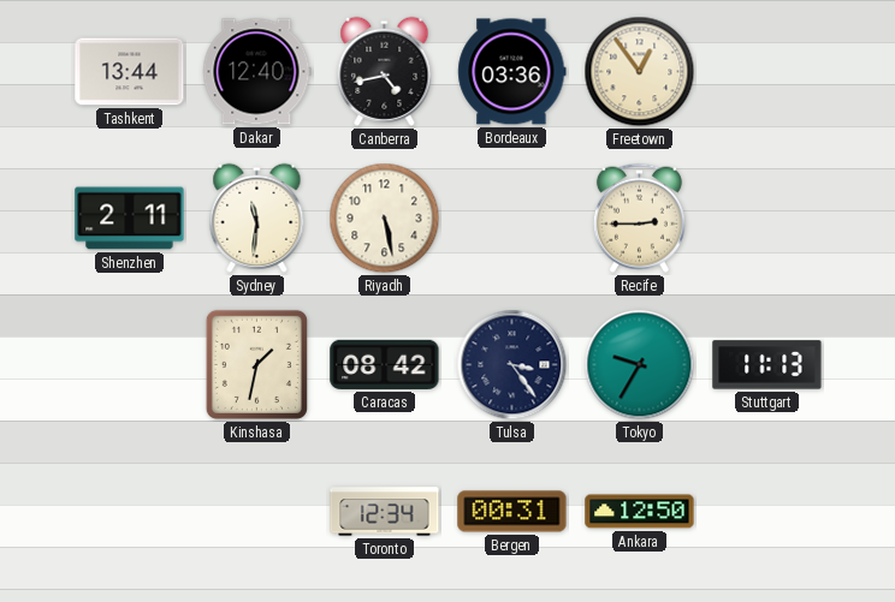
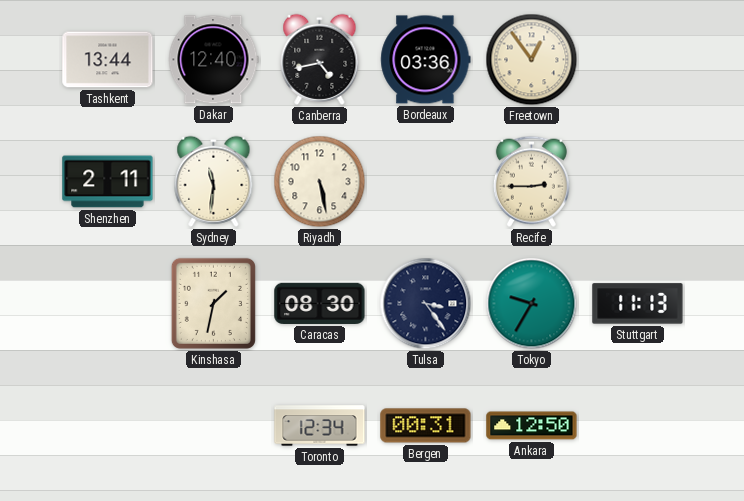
Caracas: 08:42 -> 08:30
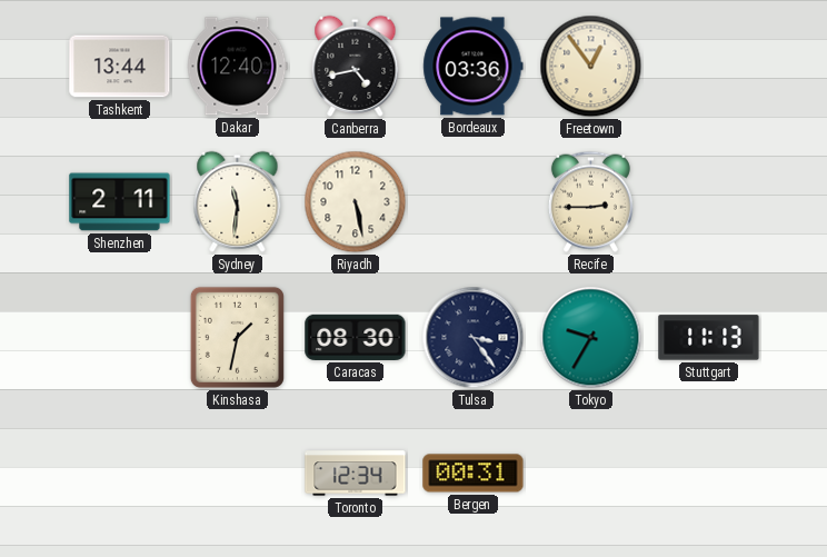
Ankara: 12:50 -> none
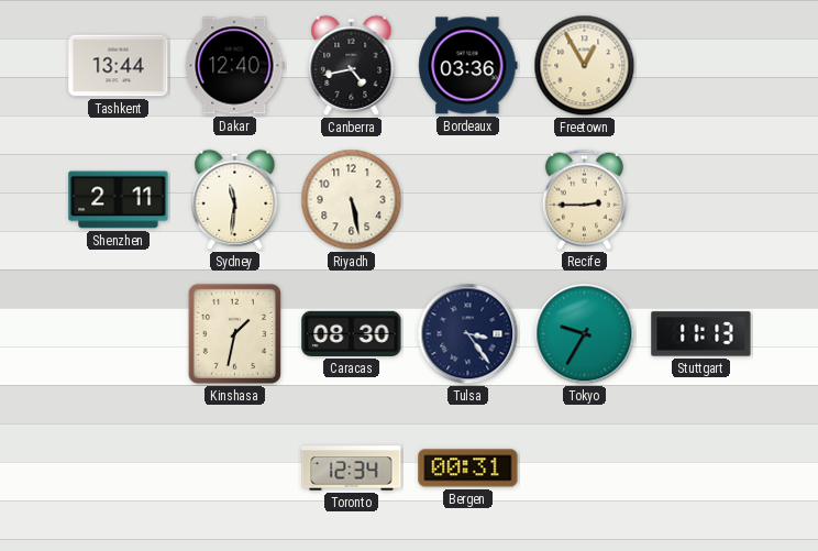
Freetown: 12:54 -> 12:55
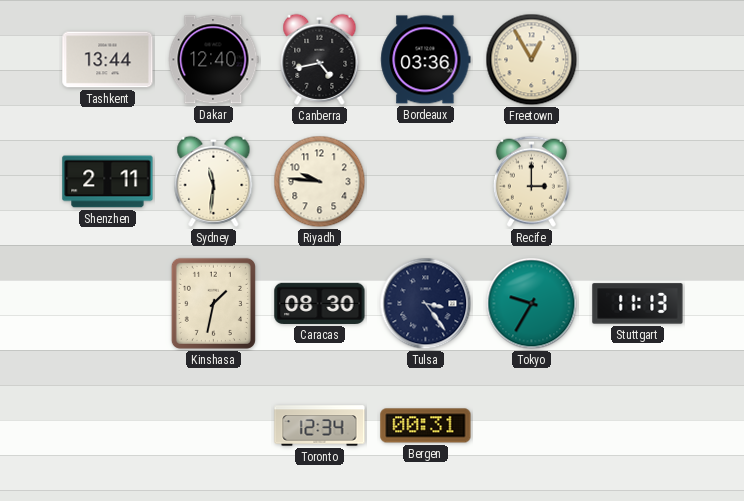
Riyadh: 5:28 -> 9:46
Recife: 2:45 -> 3:00
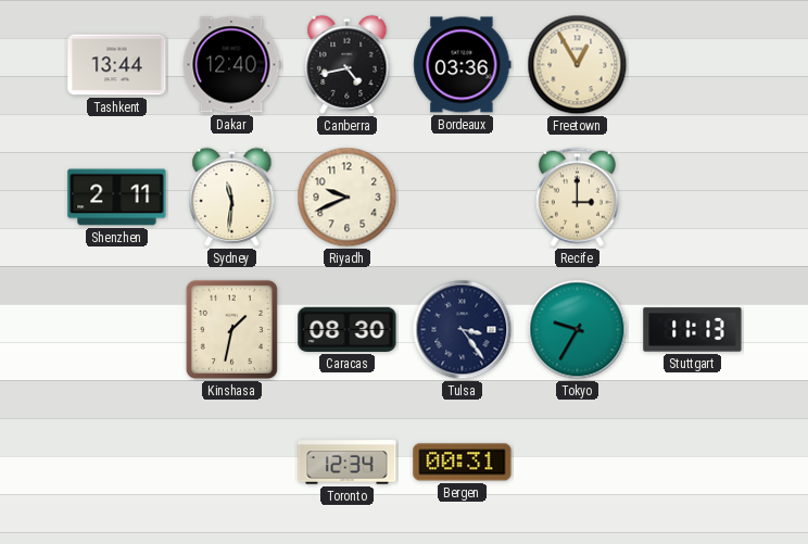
Riyadh: 9:46 -> 9:41
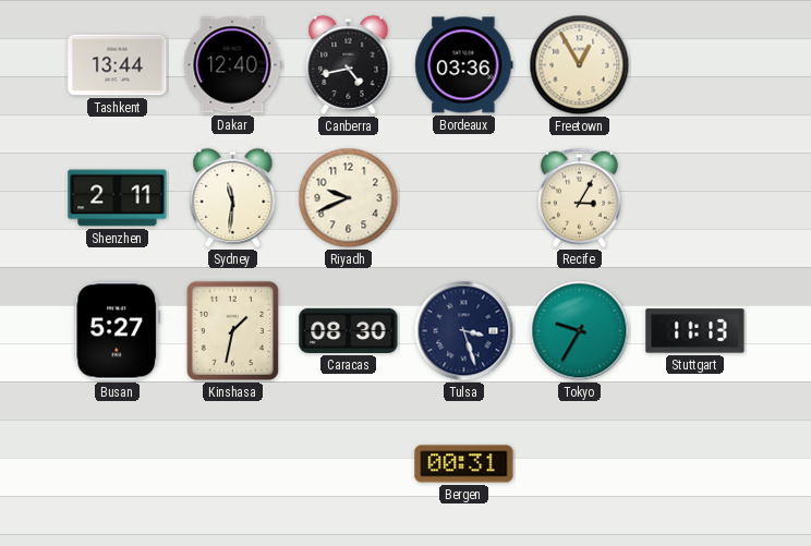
Recife: 3:00 -> 3:05
Busan: none -> 5:27
Tulsa: 3:24 -> 3:27
Toronto: 12:34 -> none
